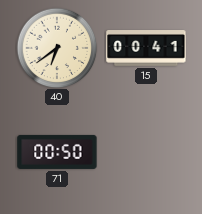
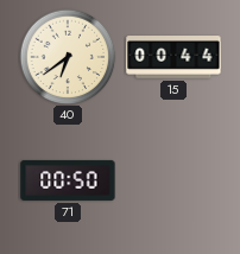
15: 00:41 -> 00:44
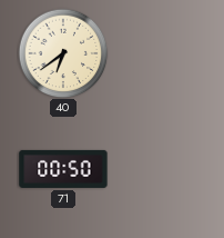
15: 00:44 -> none
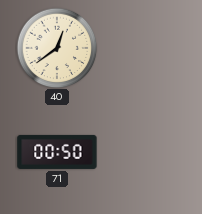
40: 6:39 -> 12:39
